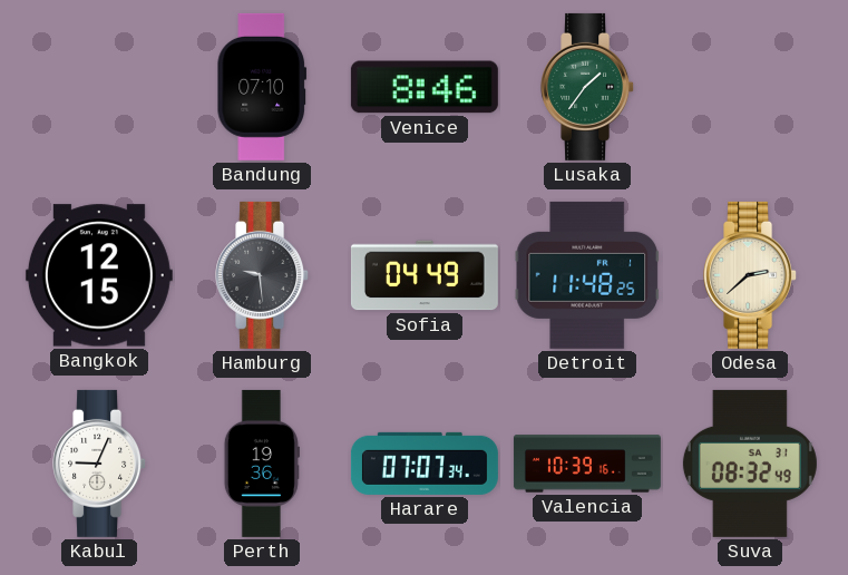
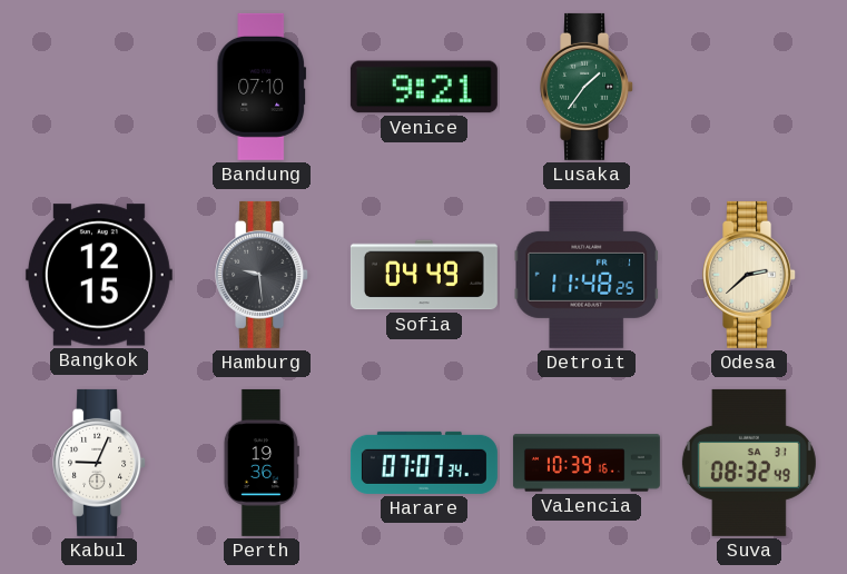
Venice: 8:46 -> 9:21
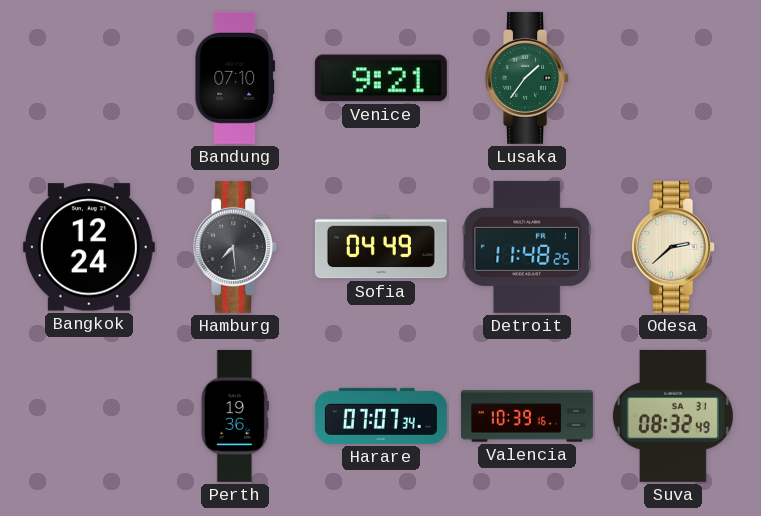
Bangkok: 12:15 -> 12:24
Hamburg: 9:29 -> 7:29
Kabul: 9:04 -> none
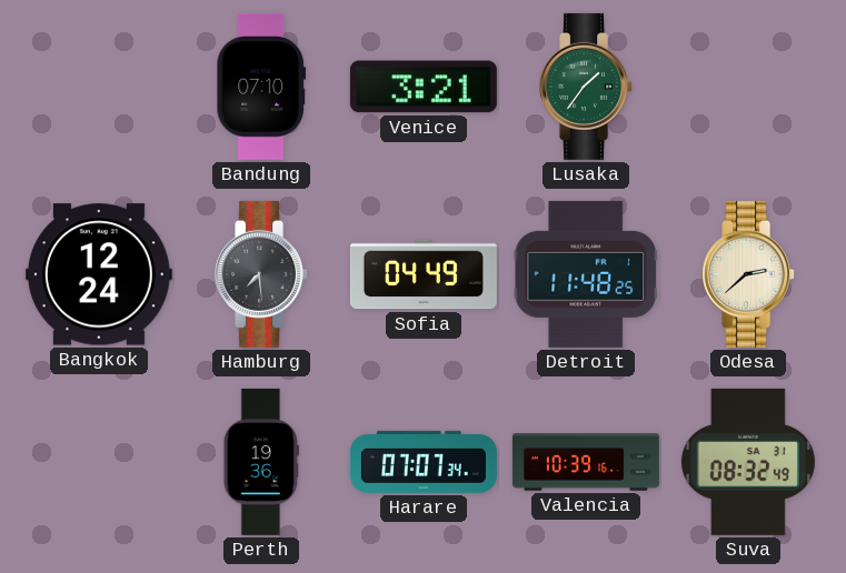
Venice: 9:21 -> 3:21
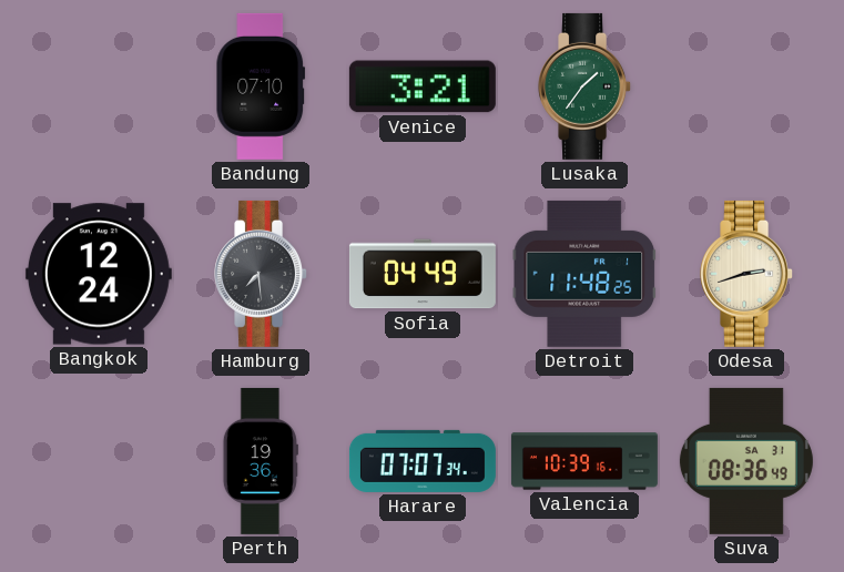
Odesa: 2:38 -> 2:42
Suva: 08:32 -> 08:36
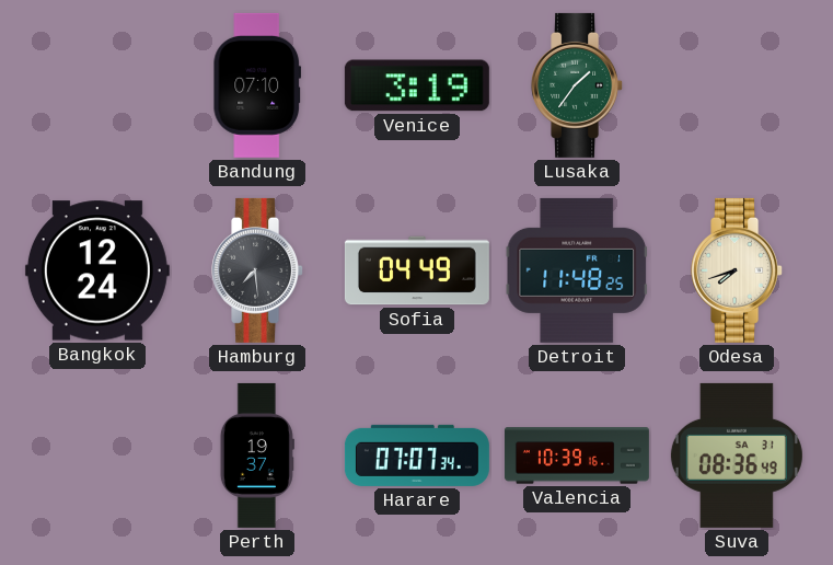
Venice: 3:21 -> 3:19
Odesa: 2:42 -> 7:42
Perth: 19:36 -> 19:37
